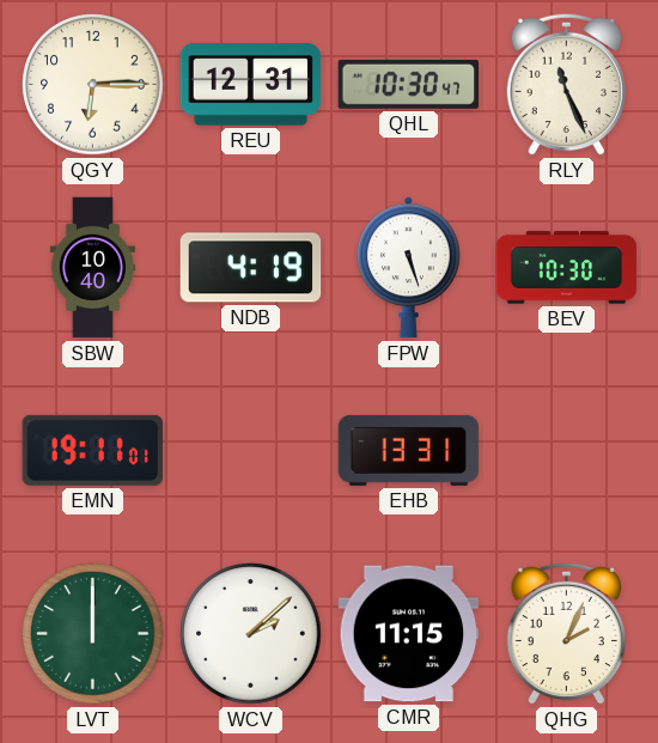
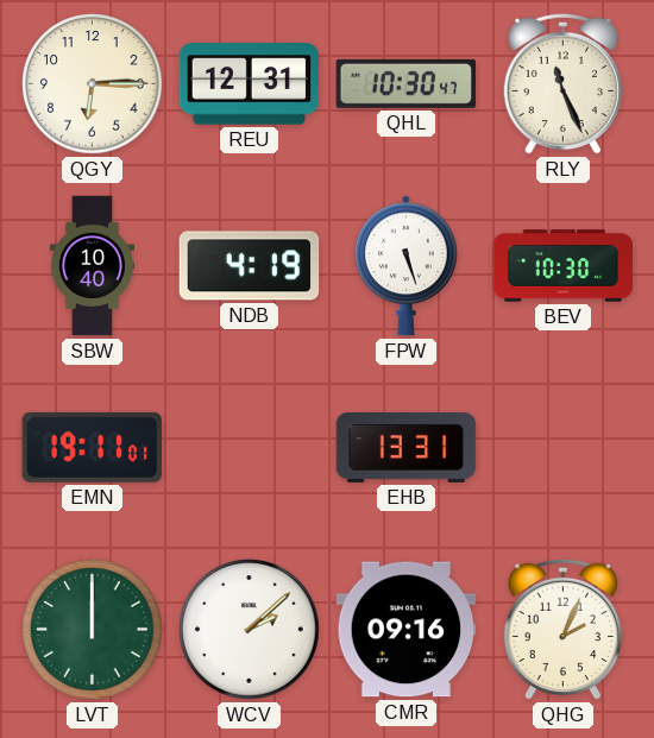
CMR: 11:15 -> 09:16
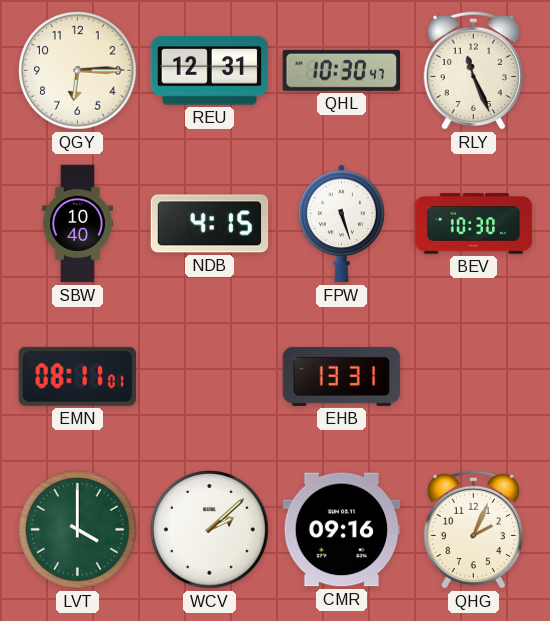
NDB: 4:19 -> 4:15
EMN: 19:11 -> 08:11
LVT: 12:00 -> 4:00
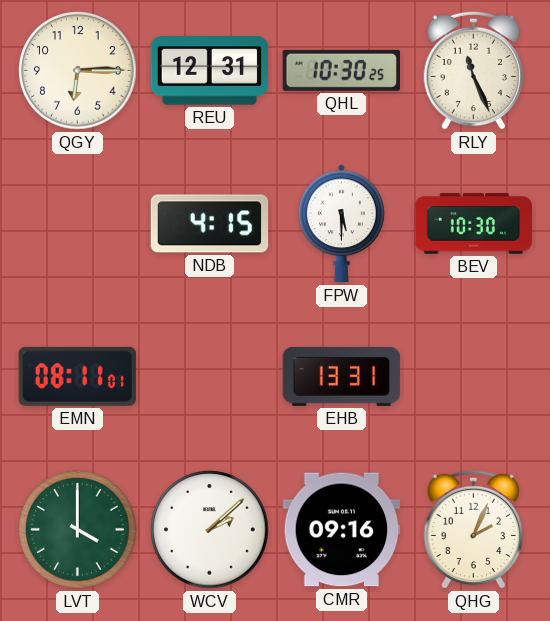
QHL: 10:30:47 -> 10:30:25
SBW: 10:40 -> none
FPW: 5:27 -> 5:30
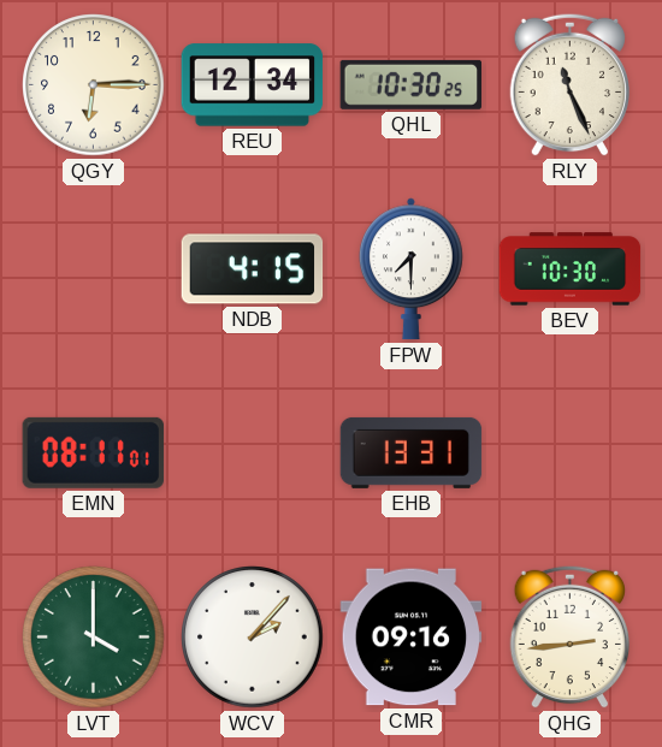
REU: 12:31 -> 12:34
FPW: 5:30 -> 7:30
WCV: 2:08 -> 2:07
QHG: 2:04 -> 2:44
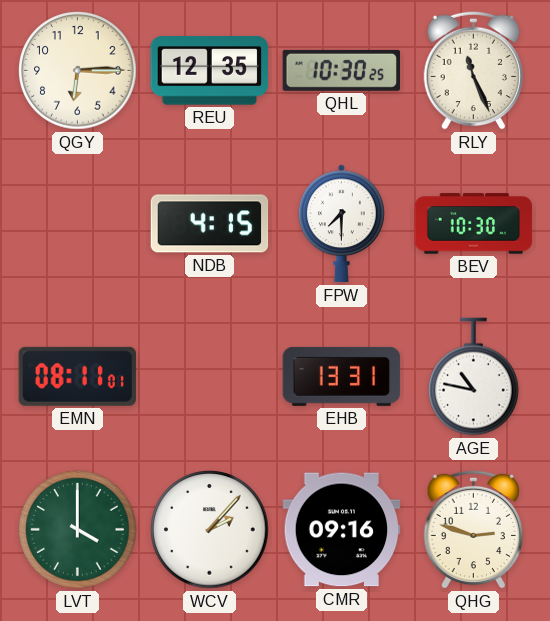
REU: 12:34 -> 12:35
AGE: none -> 10:47
QHG: 2:44 -> 2:48
